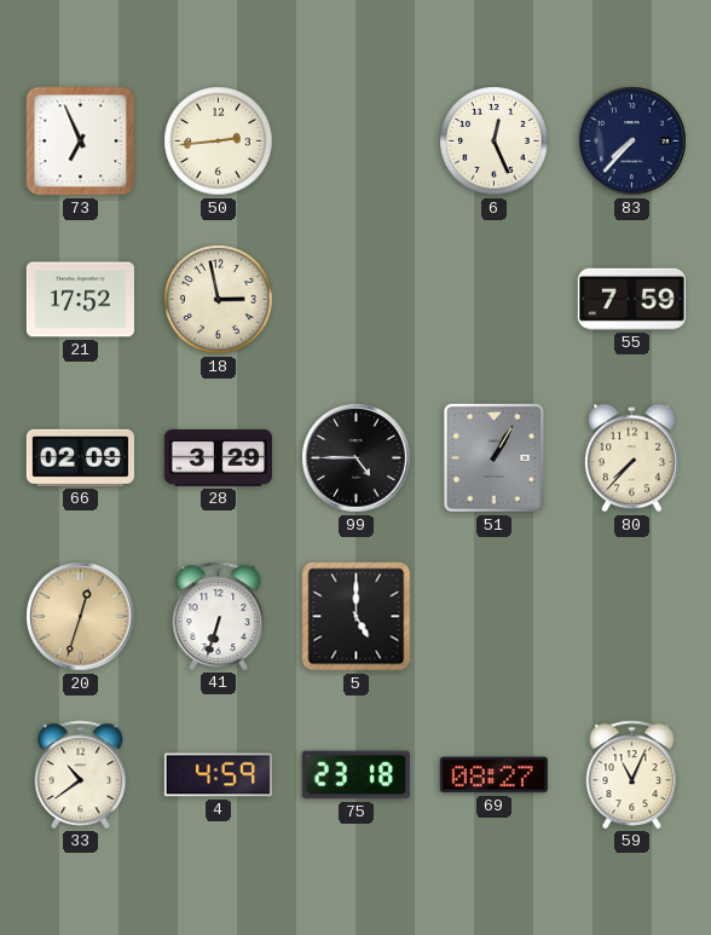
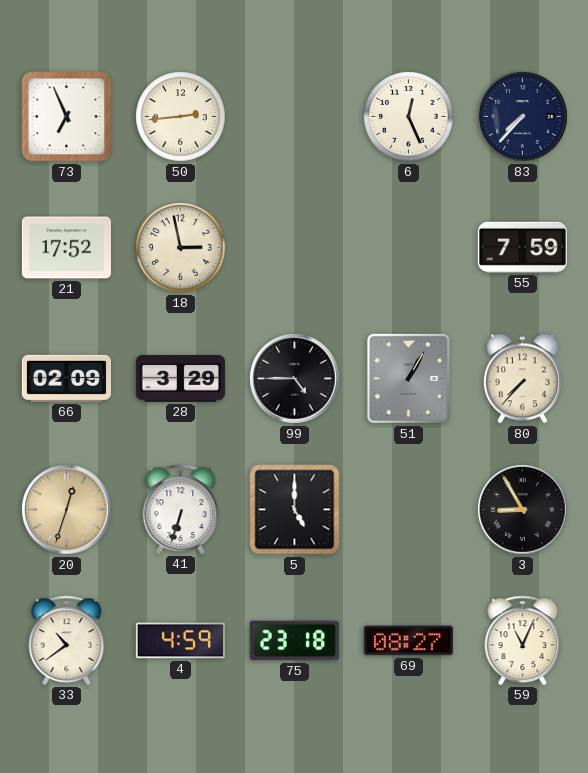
3: none -> 8:55
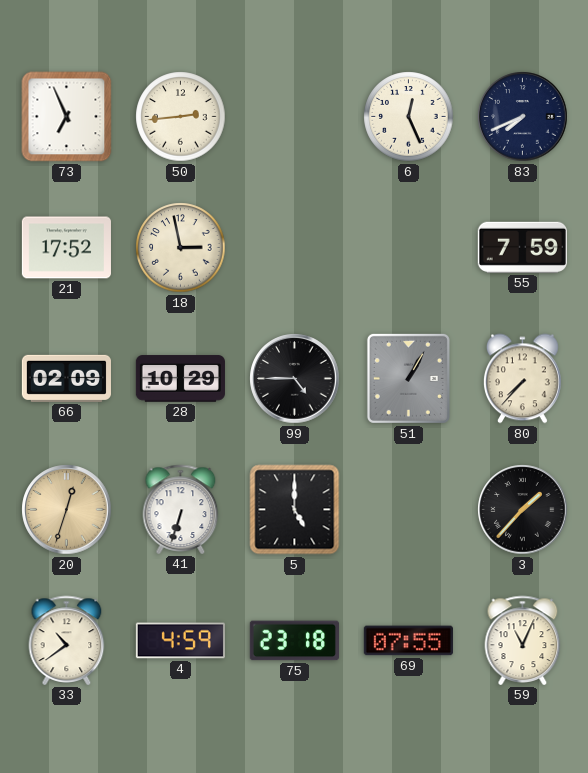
83: 7:37 -> 7:41
28: 3:29 -> 10:29
3: 8:55 -> 1:37
69: 08:27 -> 07:55
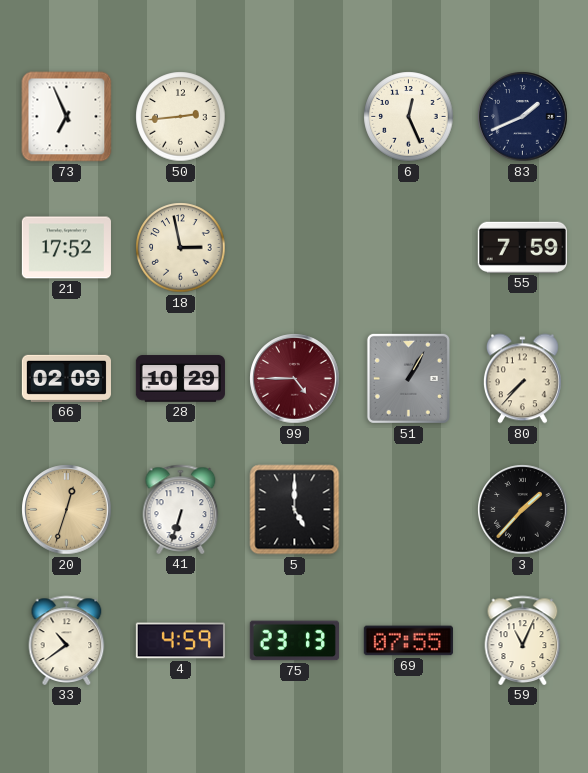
83: 7:41 -> 1:41
99 dial: black -> burgundy
75: 23:18 -> 23:13
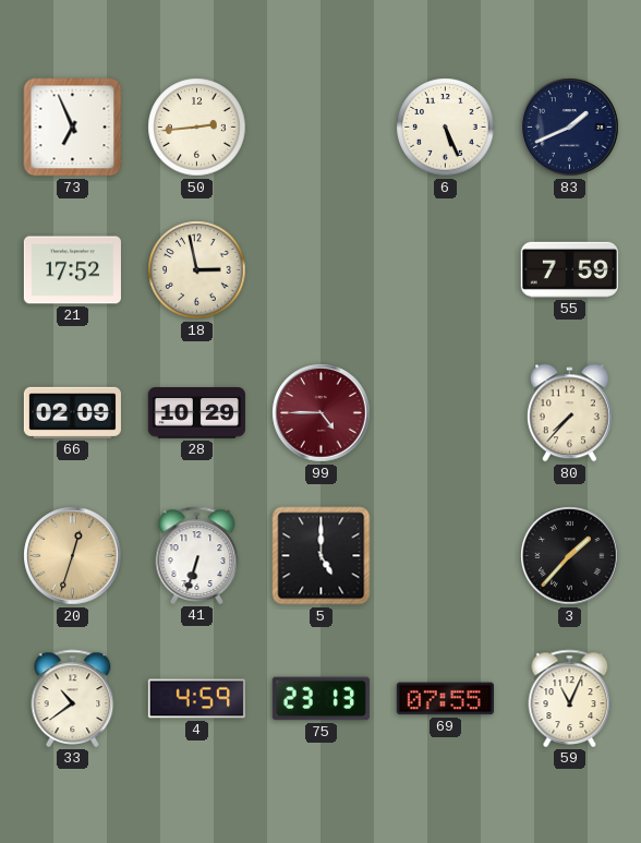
6: 12:26 -> 5:26
51: 1:05 -> none
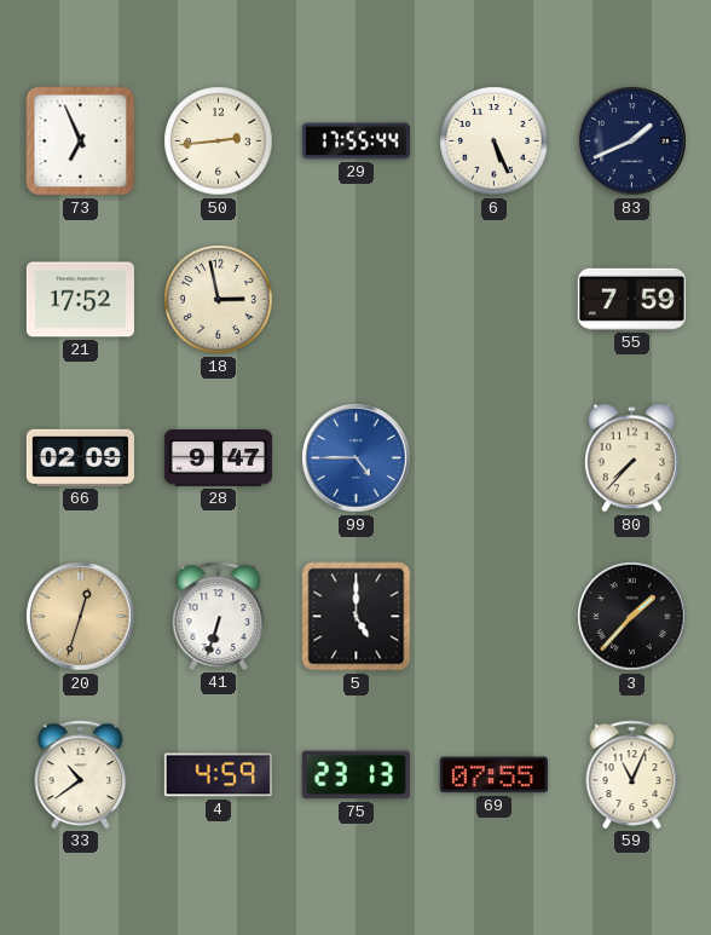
29: none -> 17:55
28: 10:29 -> 9:47
99 dial: burgundy -> blue
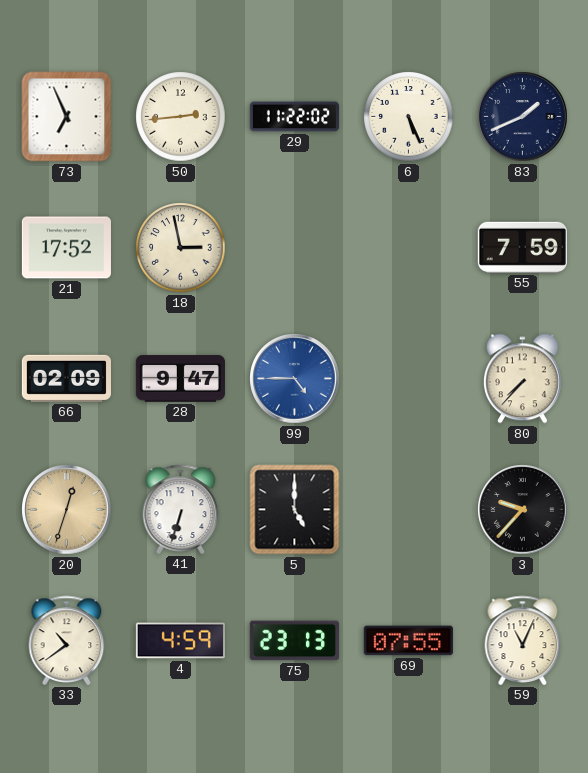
29: 17:55 -> 11:22
3: 1:37 -> 9:37
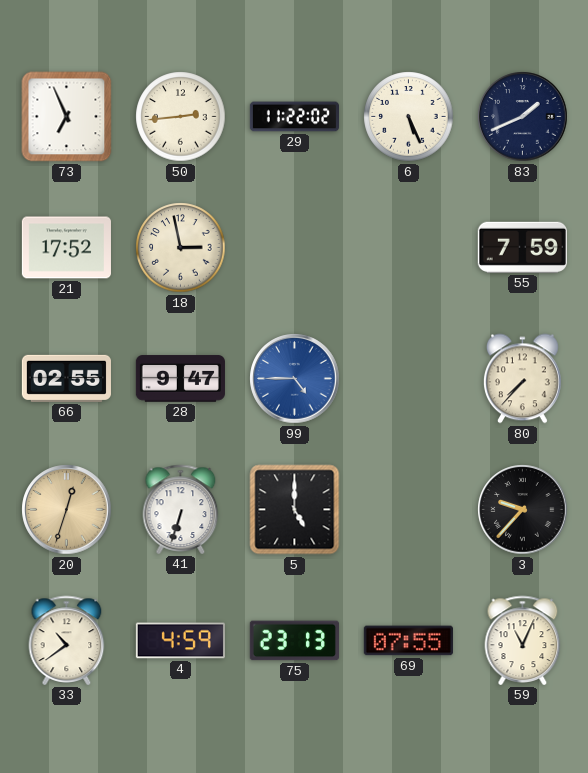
66: 02:09 -> 02:55
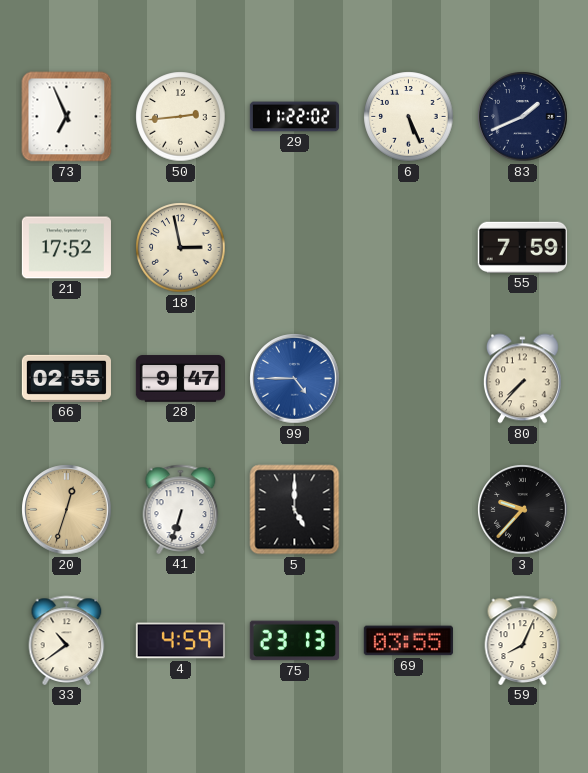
69: 07:55 -> 03:55
59: 11:04 -> 8:04
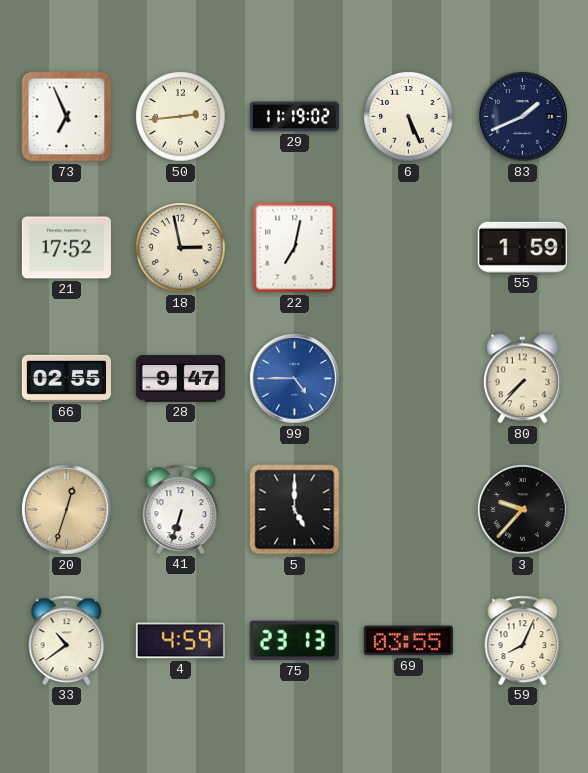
29: 11:22 -> 11:19
22: none -> 7:02
55: 7:59 -> 1:59
